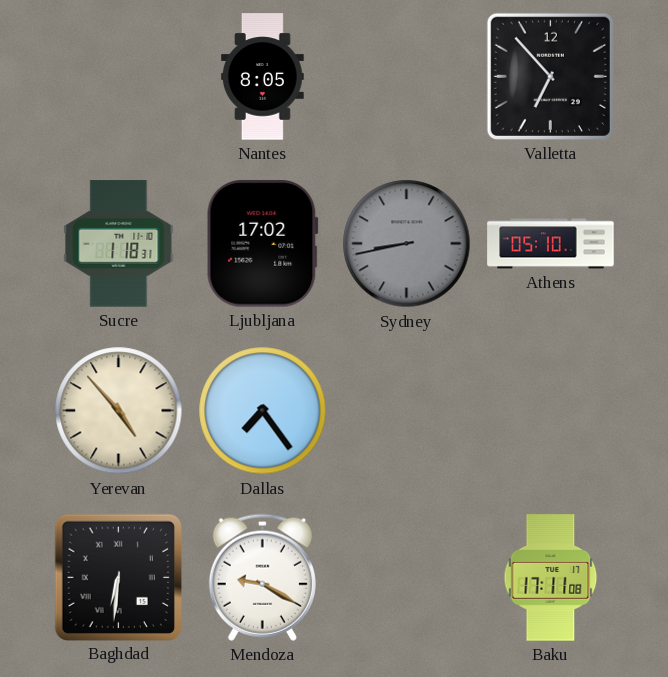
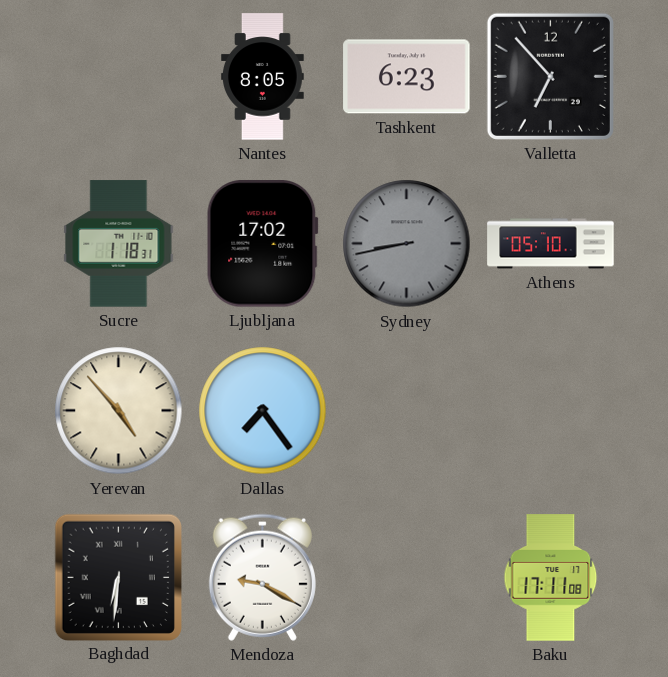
Tashkent: none -> 6:23
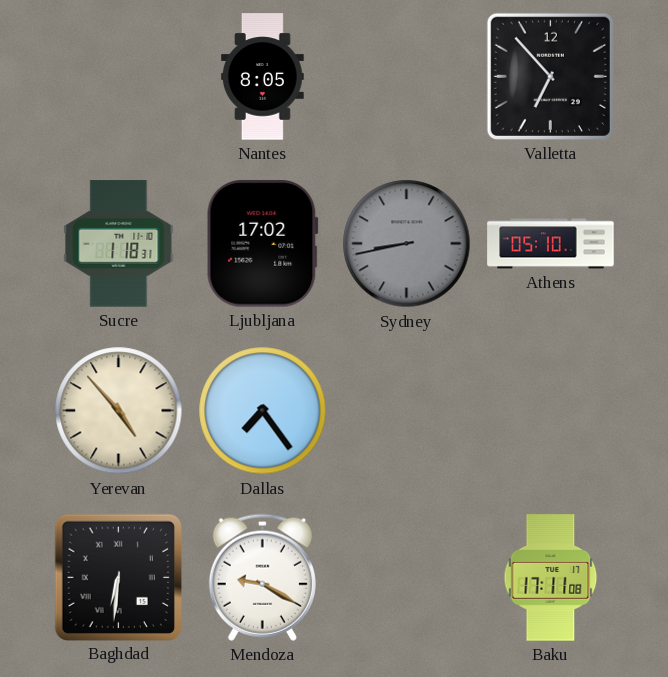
Tashkent: 6:23 -> none
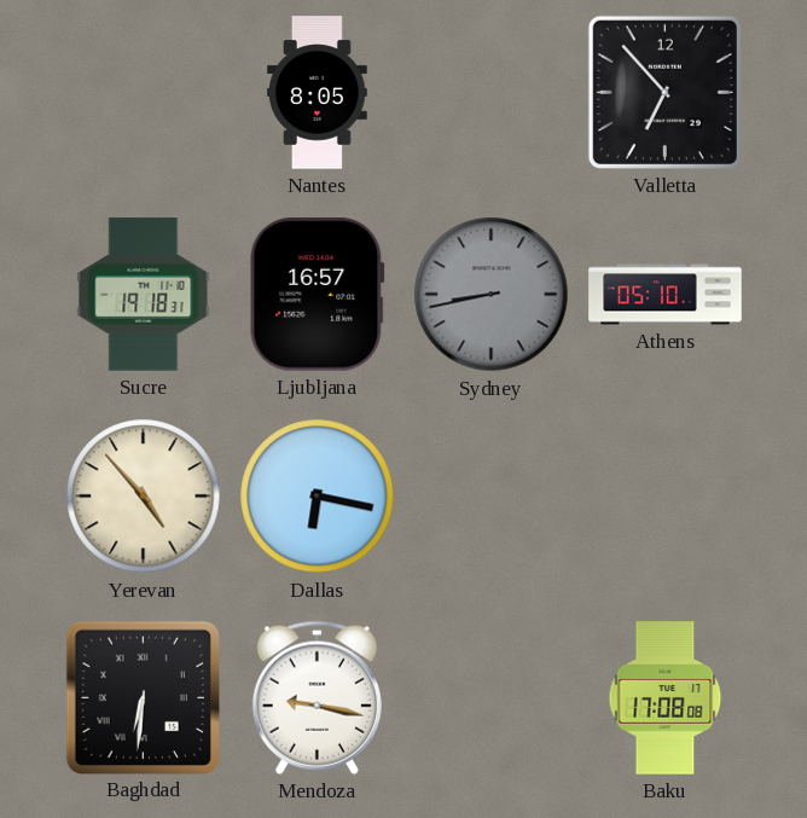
Sucre: 1:18 -> 19:18
Ljubljana: 17:02 -> 16:57
Dallas: 7:24 -> 6:17
Mendoza: 9:20 -> 9:17
Baku: 17:11 -> 17:08
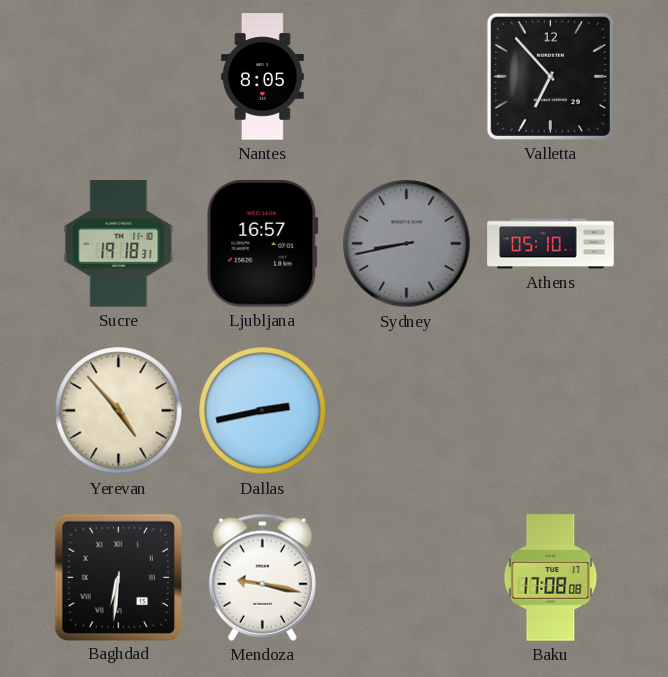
Dallas: 6:17 -> 2:43
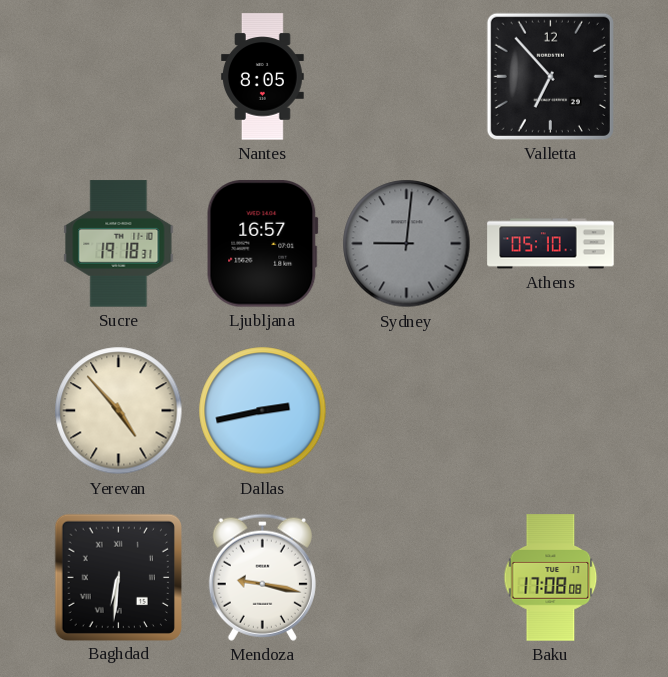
Sydney: 8:43 -> 9:01
